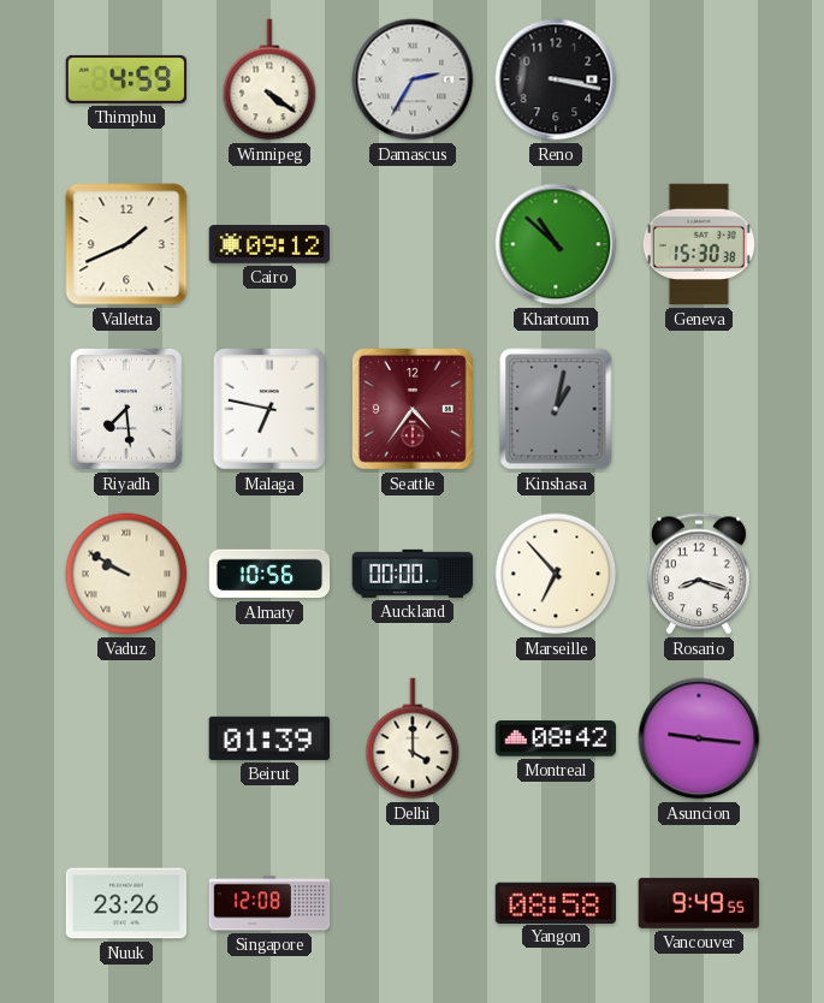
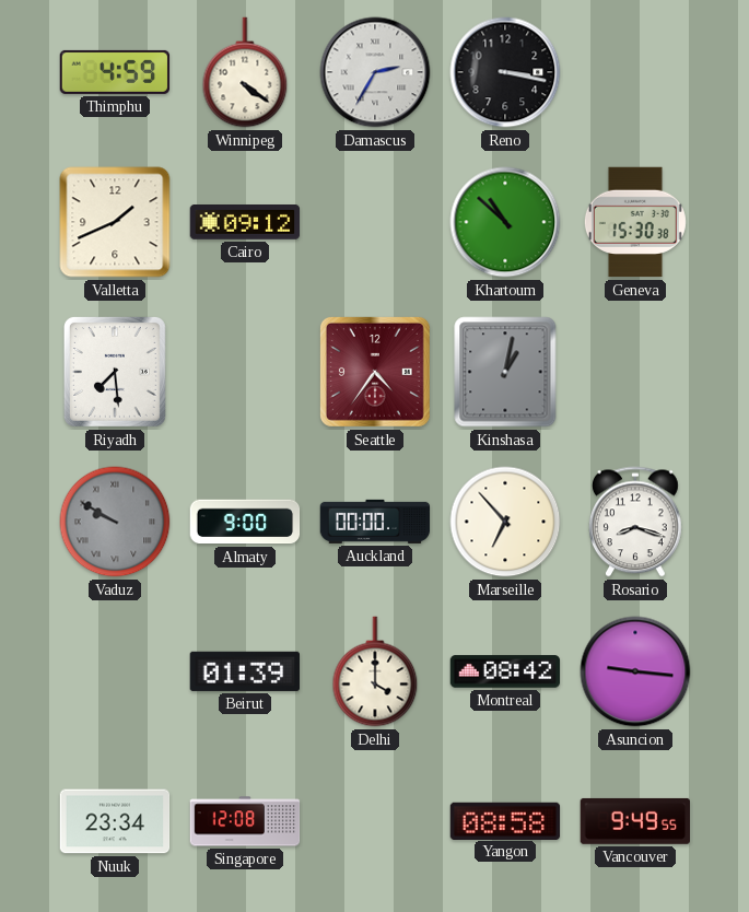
Malaga: 6:47 -> none
Vaduz dial: cream -> grey
Almaty: 10:56 -> 9:00
Nuuk: 23:26 -> 23:34
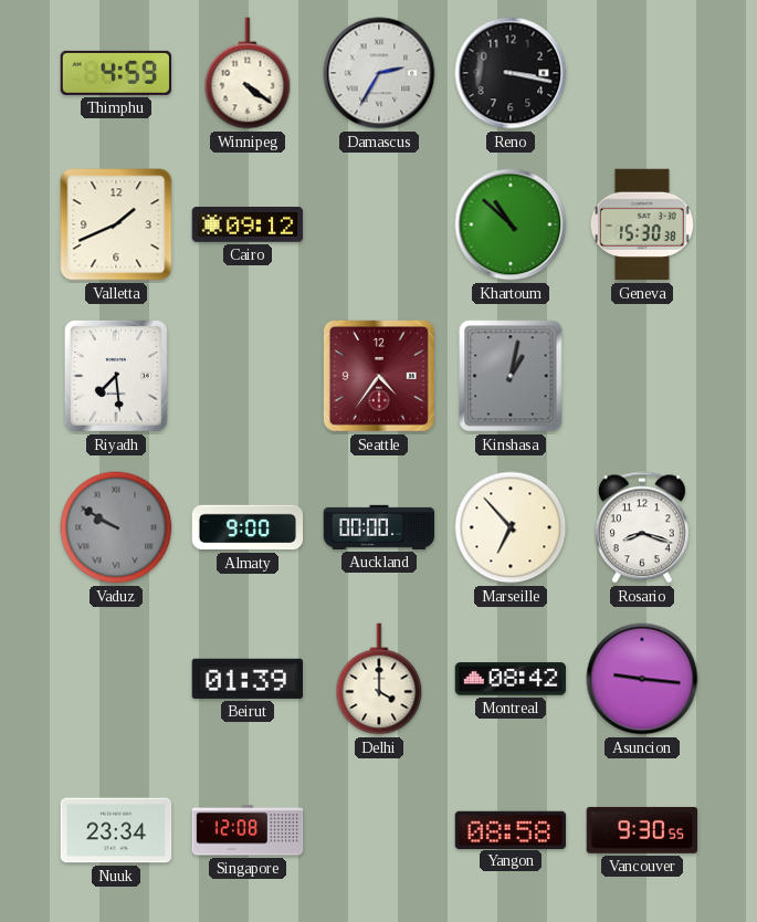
Vancouver: 9:49 -> 9:30
